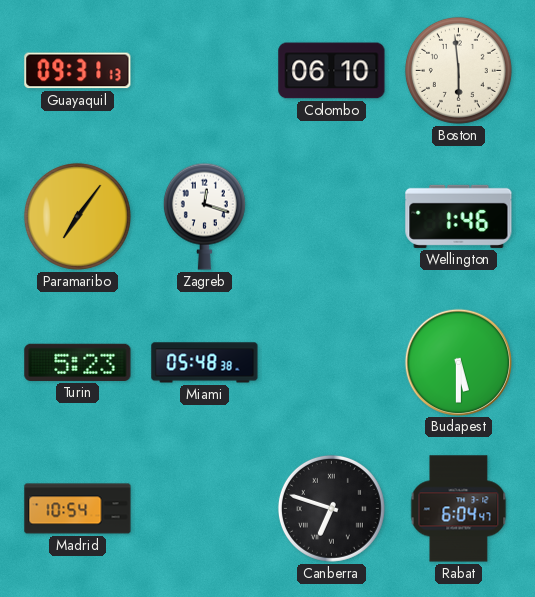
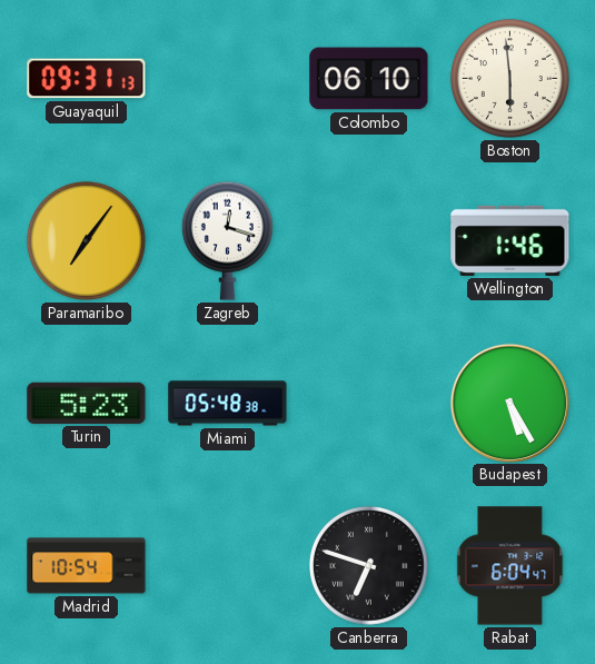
Budapest: 5:30 -> 5:25
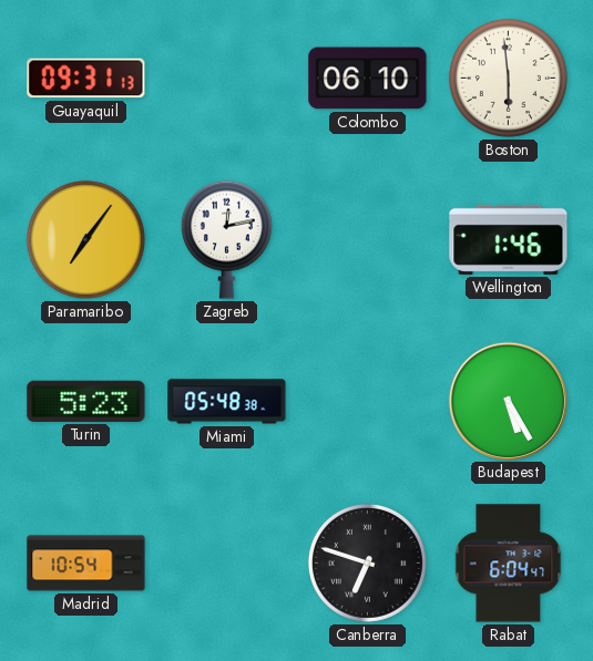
Zagreb: 12:18 -> 12:13
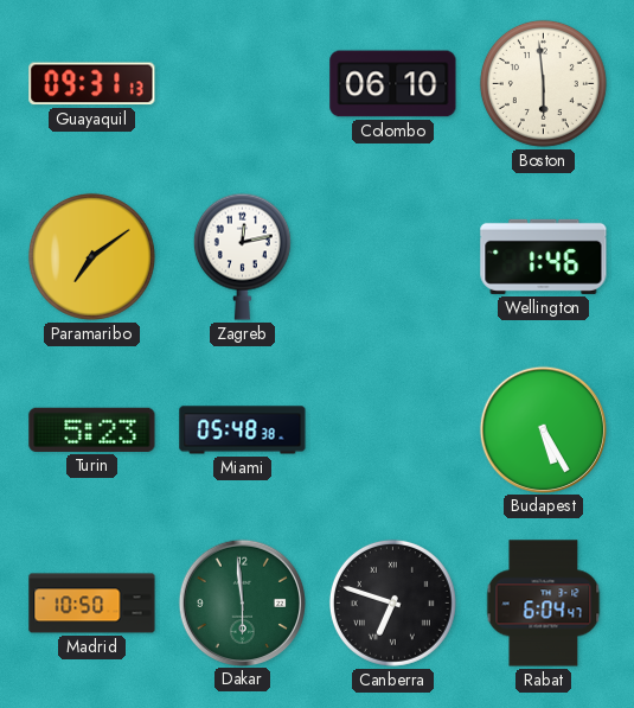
Paramaribo: 7:06 -> 7:09
Madrid: 10:54 -> 10:50
Dakar: none -> 5:59
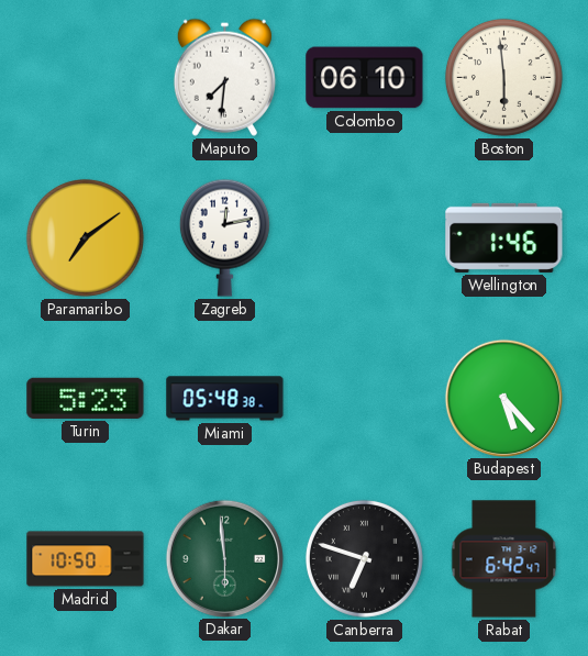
Guayaquil: 09:31 -> none
Maputo: none -> 7:31
Budapest: 5:25 -> 5:23
Rabat: 6:04 -> 6:42
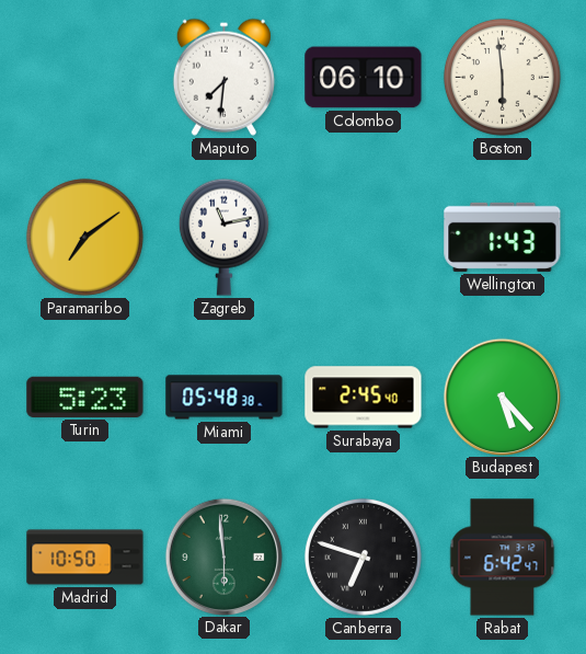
Zagreb: 12:13 -> 11:13
Wellington: 1:46 -> 1:43
Surabaya: none -> 2:45
